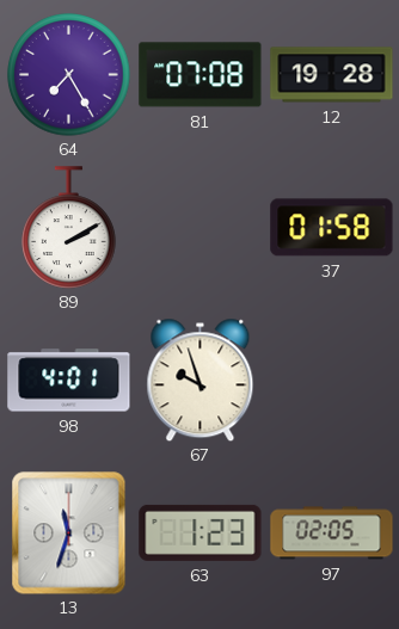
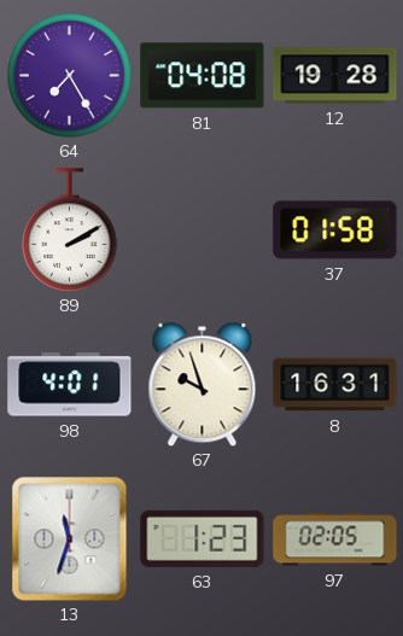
81: 07:08 -> 04:08
8: none -> 16:31
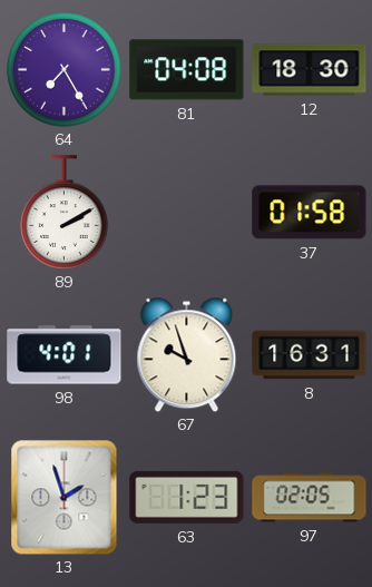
12: 19:28 -> 18:30
13: 11:33 -> 1:57
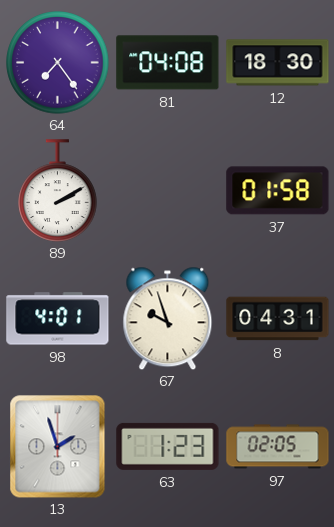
64: 7:25 -> 7:24
8: 16:31 -> 04:31
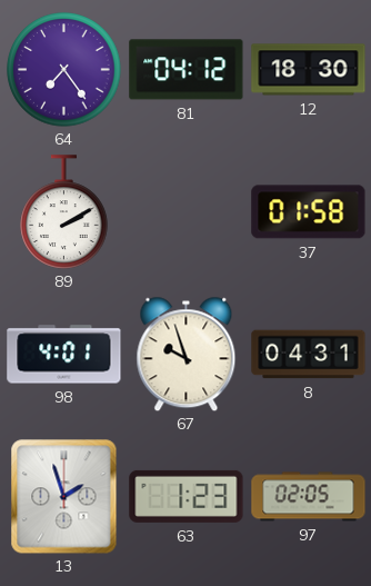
81: 04:08 -> 04:12
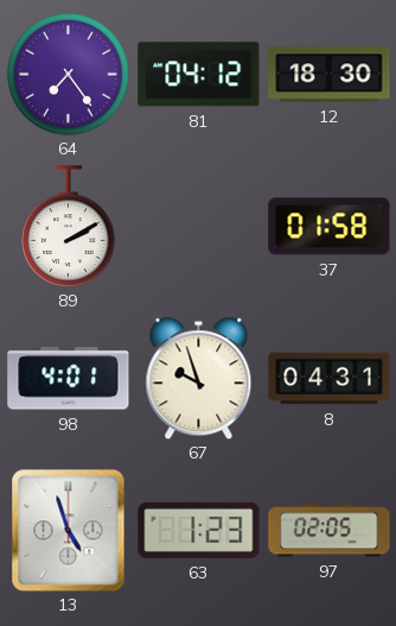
13: 1:57 -> 4:57
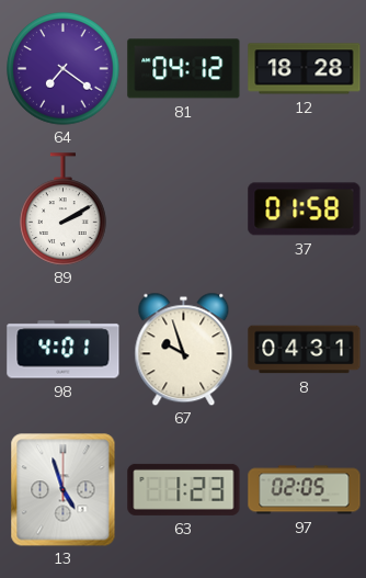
64: 7:24 -> 7:21
12: 18:30 -> 18:28
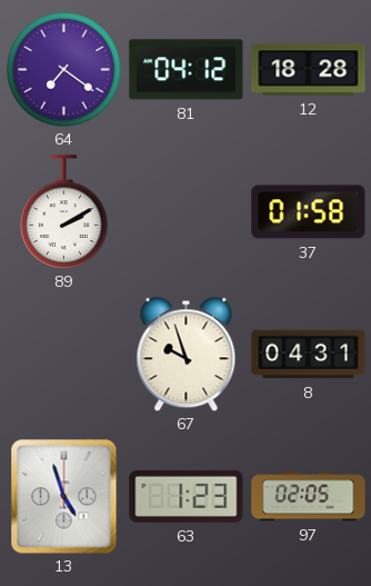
98: 4:01 -> none
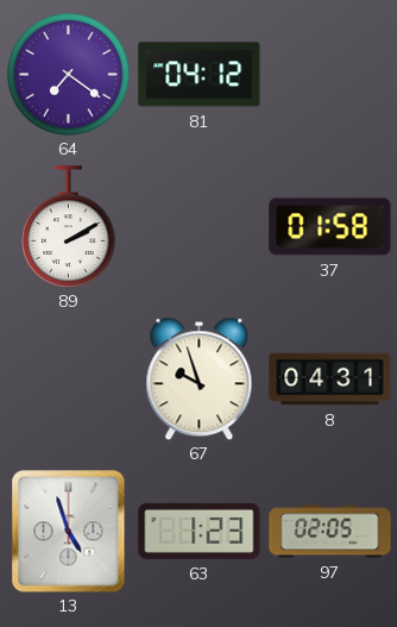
12: 18:28 -> none
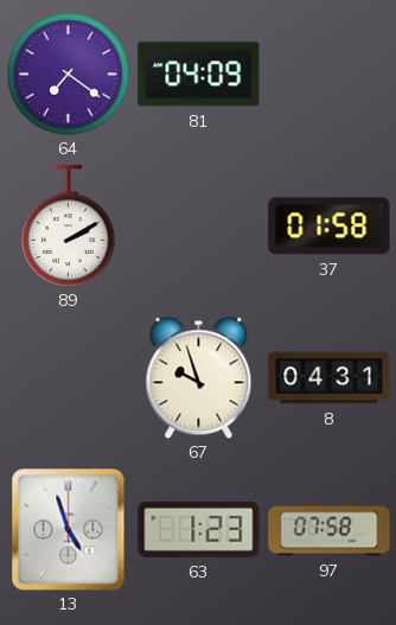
81: 04:12 -> 04:09
97: 02:05 -> 07:58
